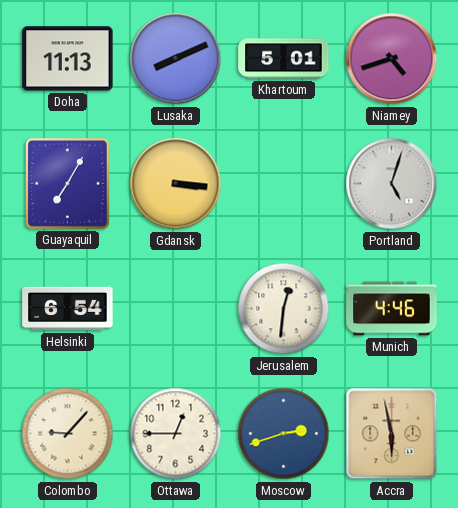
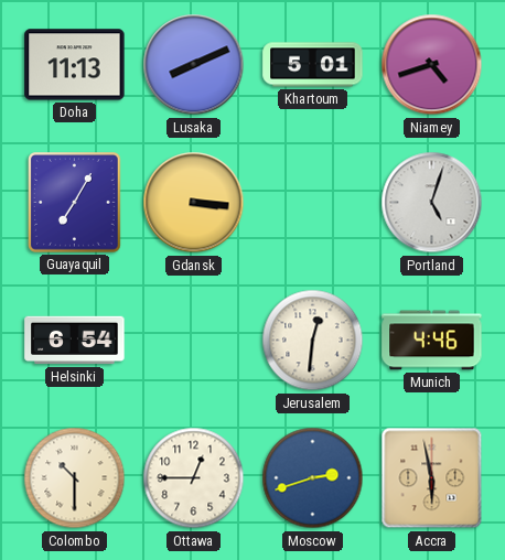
Colombo: 9:07 -> 10:30
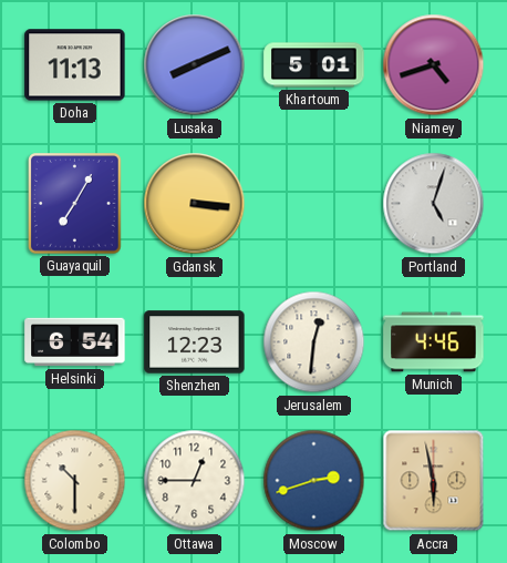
Shenzhen: none -> 12:23
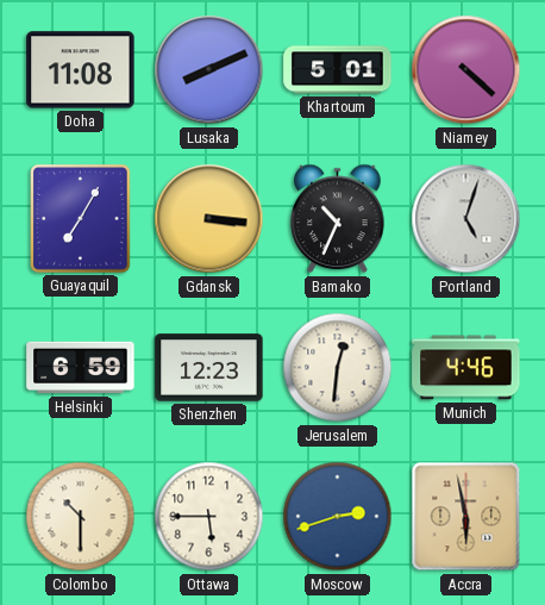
Doha: 11:13 -> 11:08
Niamey: 4:42 -> 4:22
Bamako: none -> 10:34
Helsinki: 6:54 -> 6:59
Ottawa: 12:45 -> 5:45
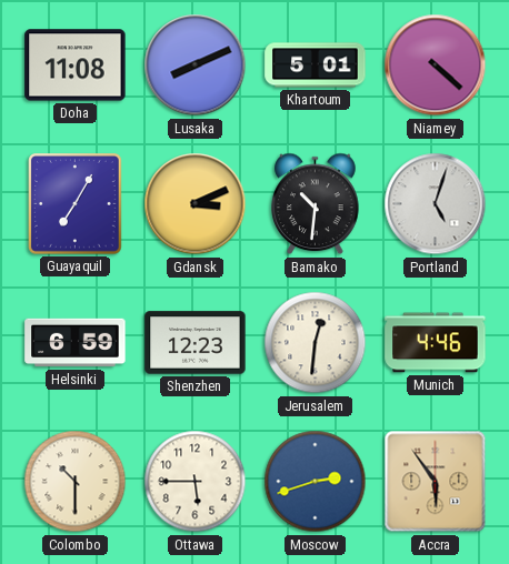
Gdansk: 3:16 -> 3:11
Bamako: 10:34 -> 10:31
Accra: 5:58 -> 5:54
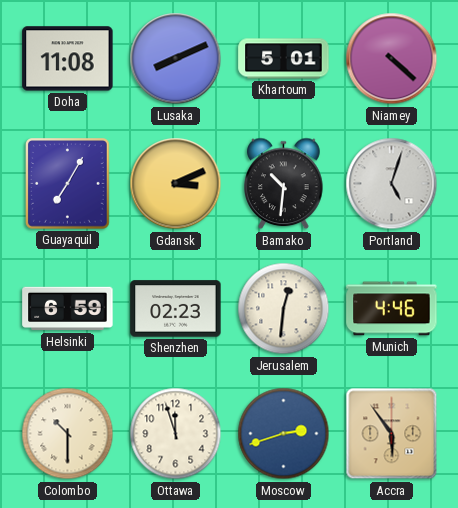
Shenzhen: 12:23 -> 02:23
Ottawa: 5:45 -> 11:57
